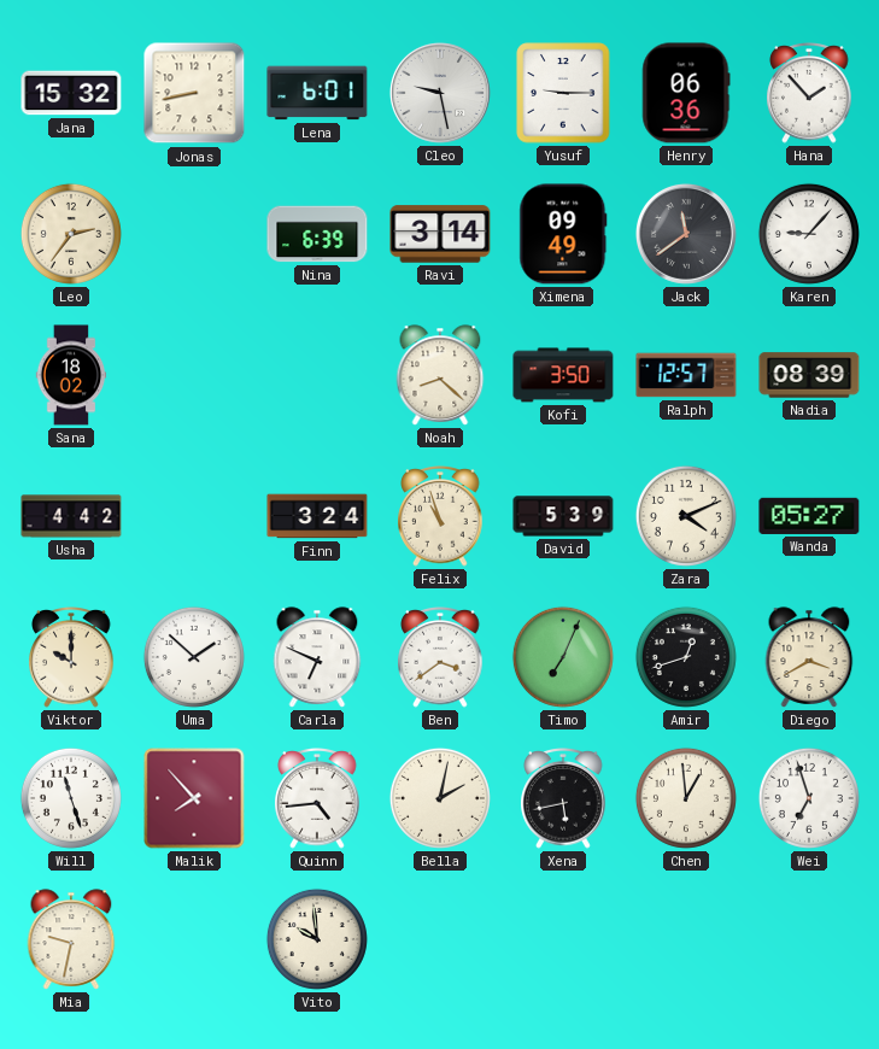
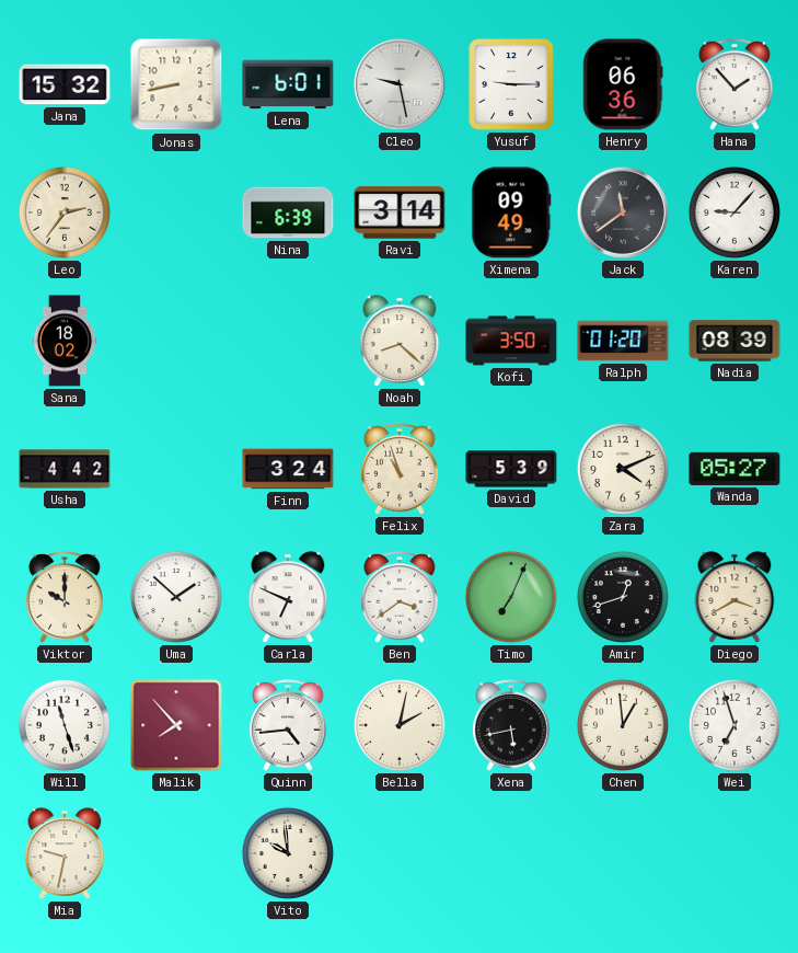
Ralph: 12:57 -> 01:20
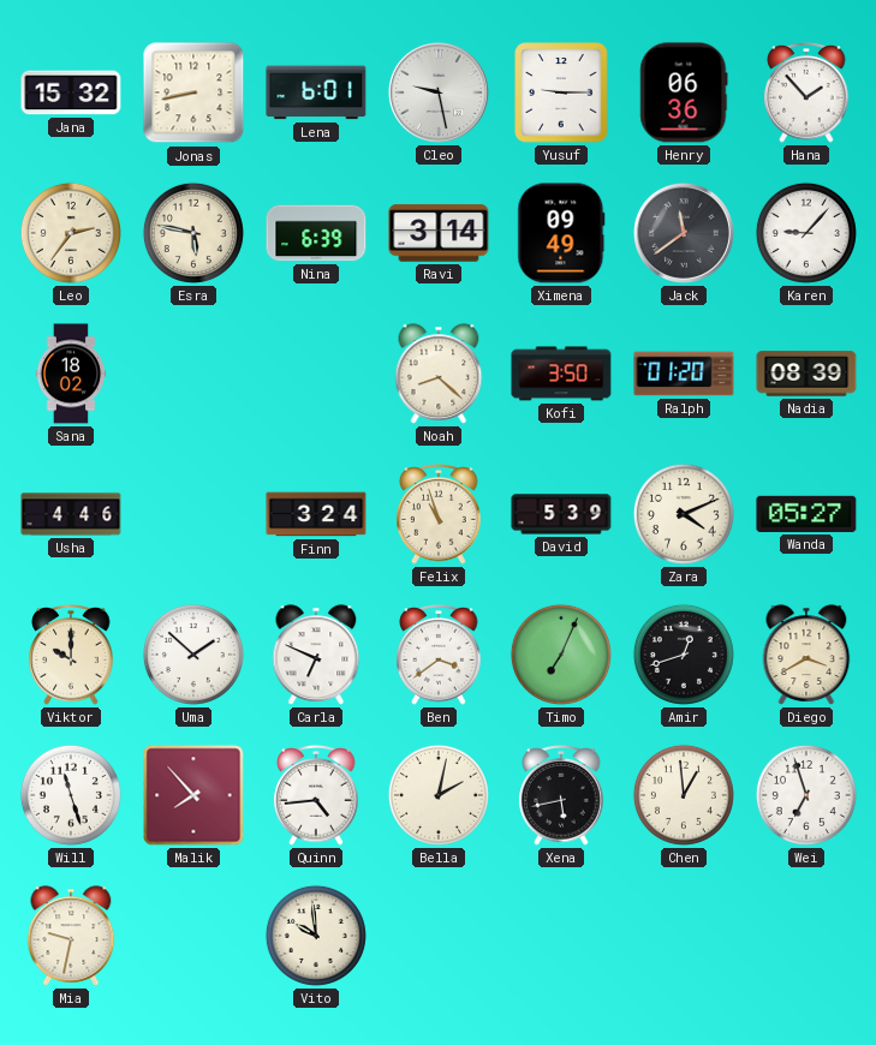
Esra: none -> 5:47
Usha: 4:42 -> 4:46
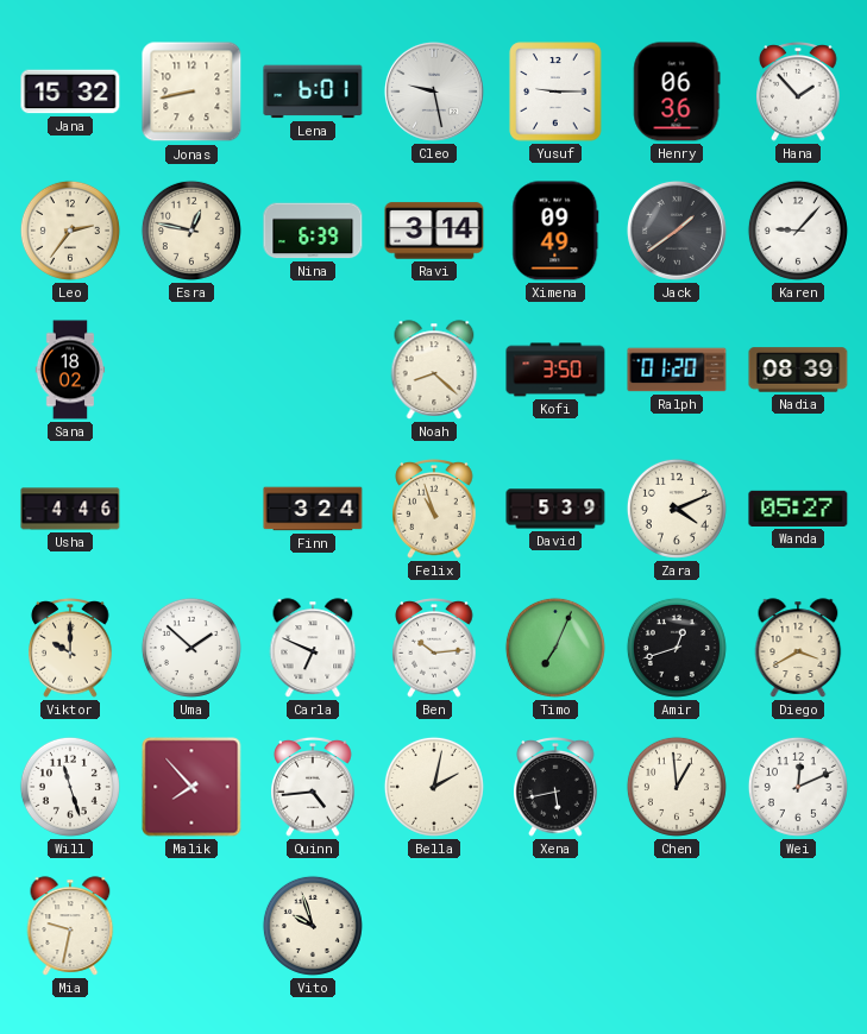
Esra: 5:47 -> 12:47
Jack: 11:39 -> 1:39
Ben: 3:39 -> 10:14
Wei: 6:57 -> 12:11
Vito: 9:59 -> 9:57
